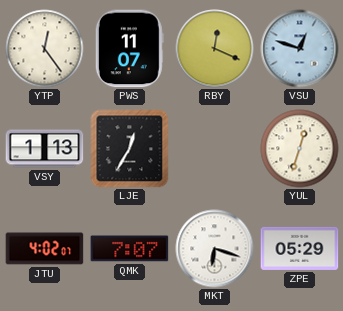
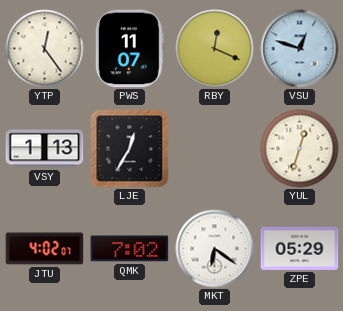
QMK: 7:07 -> 7:02
MKT: 6:18 -> 6:21
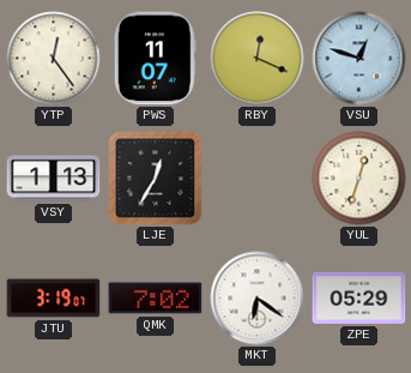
JTU: 4:02 -> 3:19
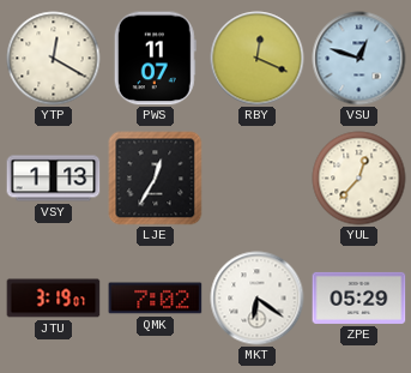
YTP: 12:24 -> 12:20
YUL: 12:33 -> 12:37
